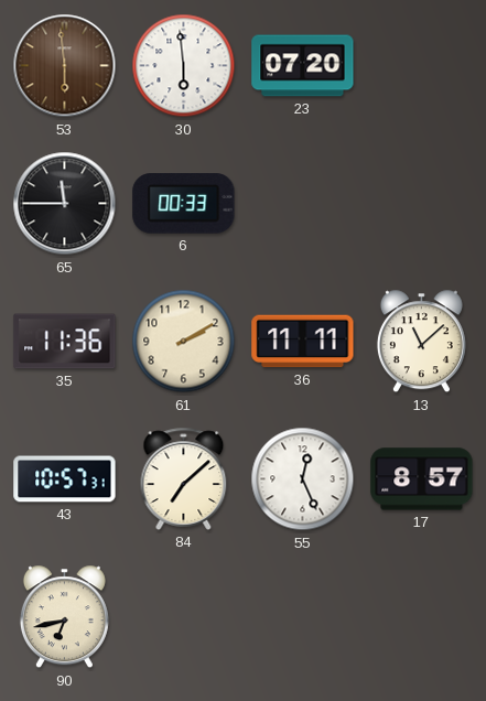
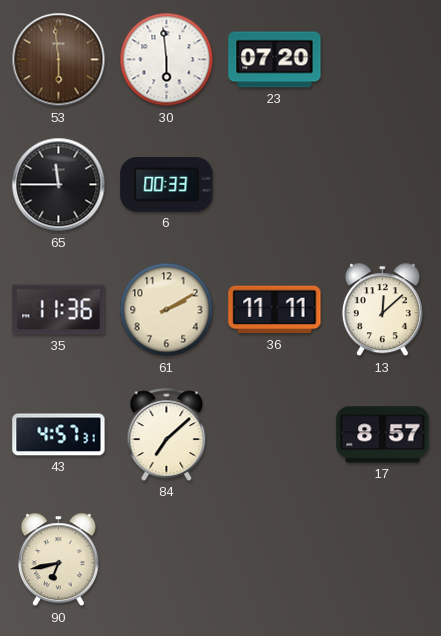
13: 11:08 -> 12:08
43: 10:57 -> 4:57
55: 12:26 -> none
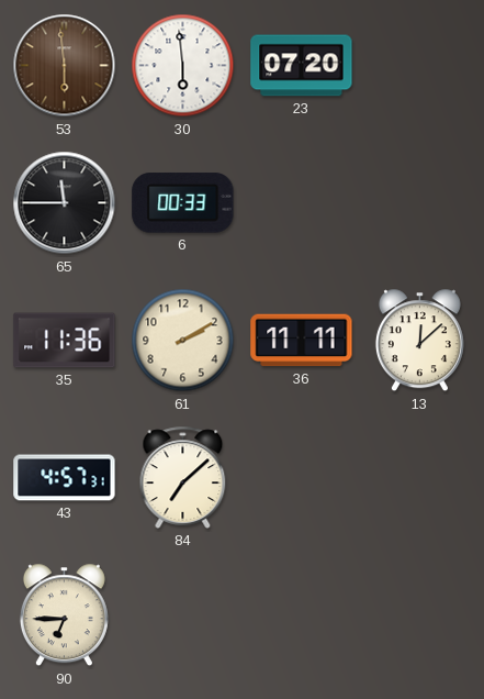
17: 8:57 -> none
90: 6:43 -> 6:45
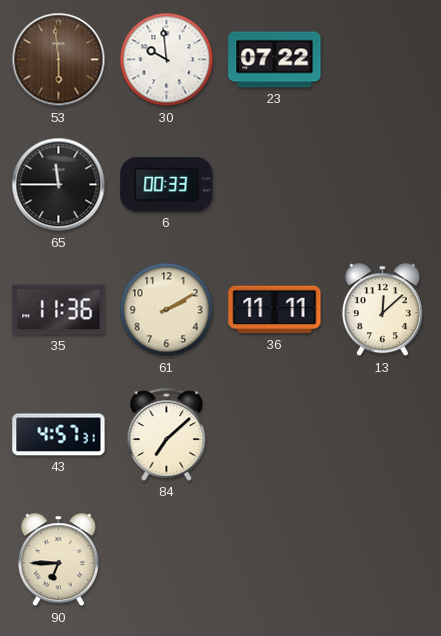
30: 5:59 -> 9:59
23: 07:20 -> 07:22
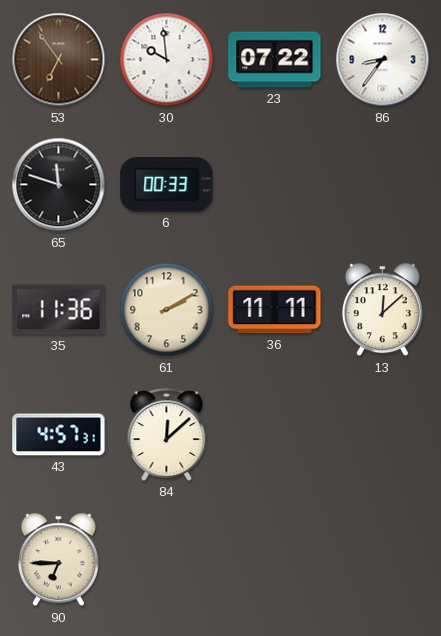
53: 5:59 -> 6:54
86: none -> 8:36
65: 11:45 -> 11:48
84: 7:08 -> 12:08
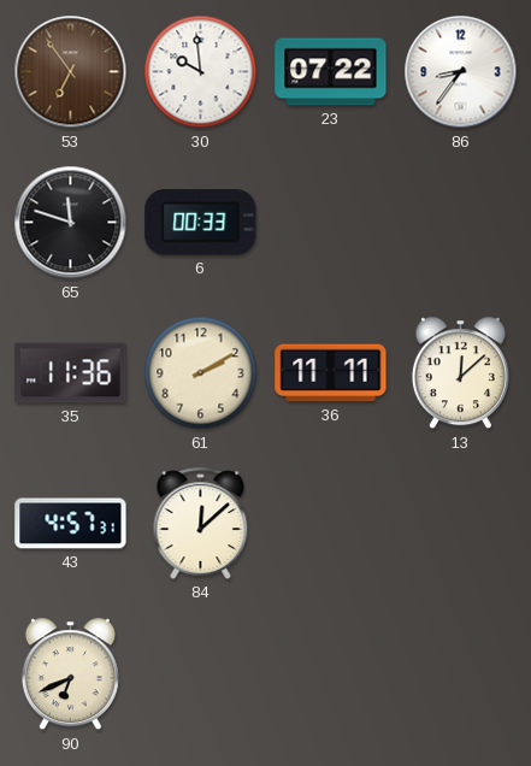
90: 6:45 -> 6:41
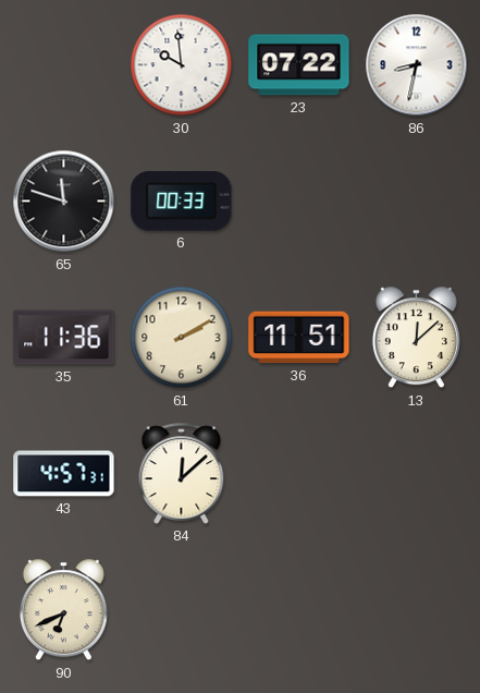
53: 6:54 -> none
86: 8:36 -> 8:32
36: 11:11 -> 11:51
